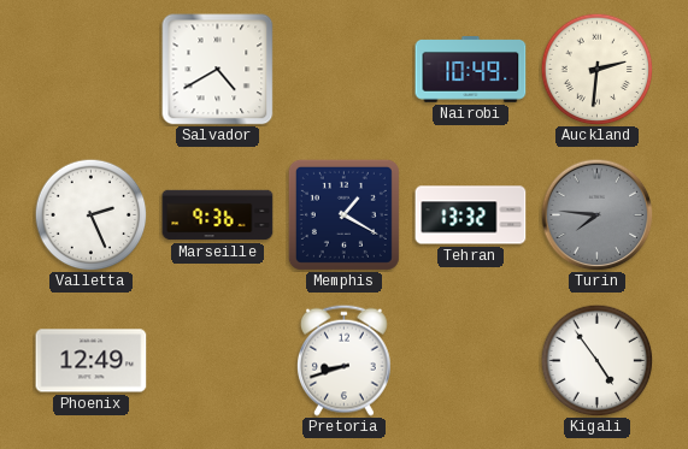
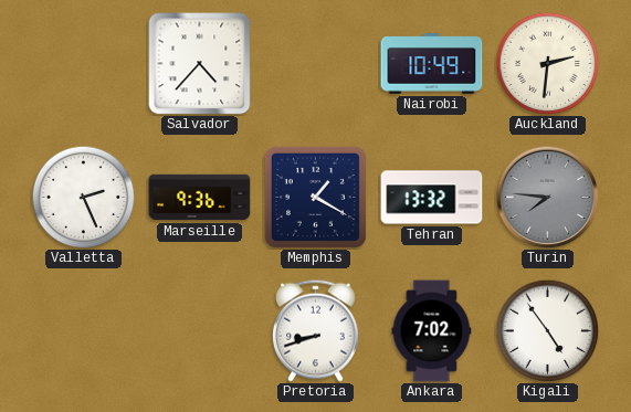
Salvador: 4:40 -> 4:37
Phoenix: 12:49 -> none
Ankara: none -> 7:02
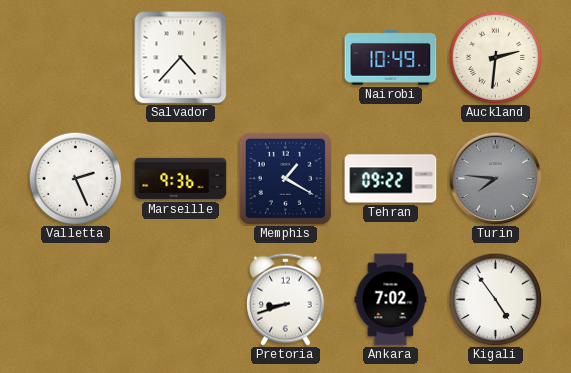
Tehran: 13:32 -> 09:22
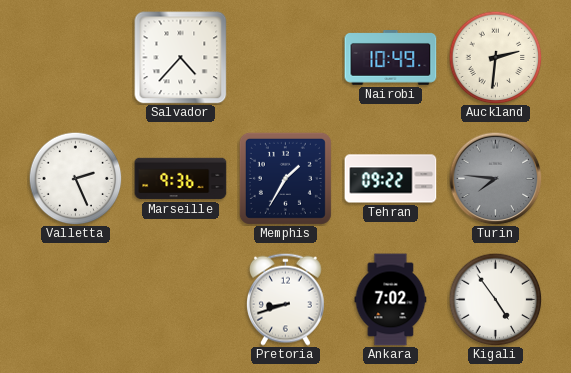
Memphis: 1:20 -> 1:35
